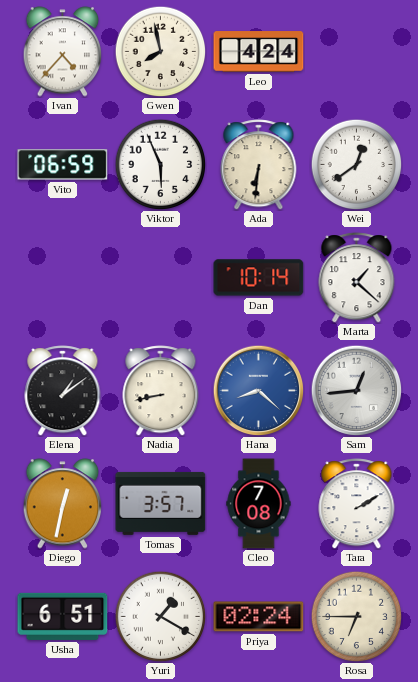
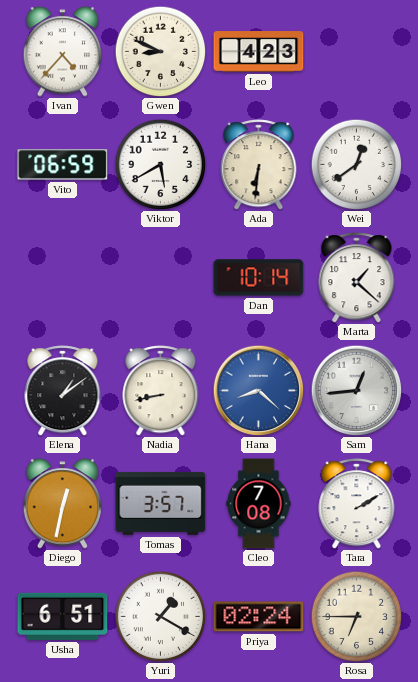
Gwen: 7:58 -> 8:49
Leo: 4:24 -> 4:23
Viktor: 5:56 -> 5:40
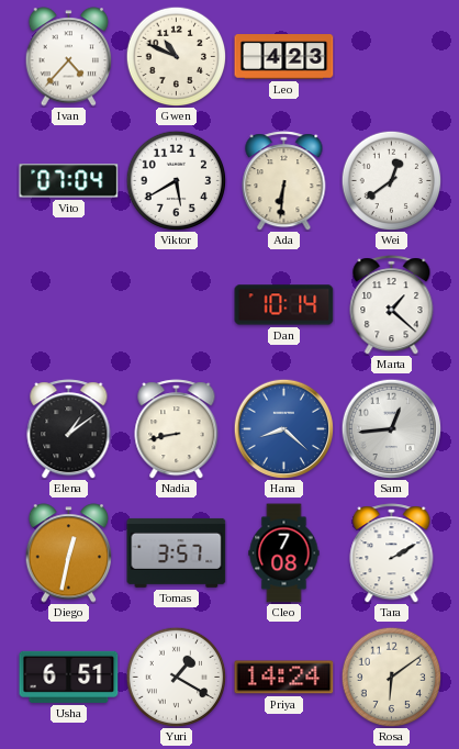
Gwen: 8:49 -> 10:49
Vito: 06:59 -> 07:04
Priya: 02:24 -> 14:24
Rosa: 6:45 -> 6:09
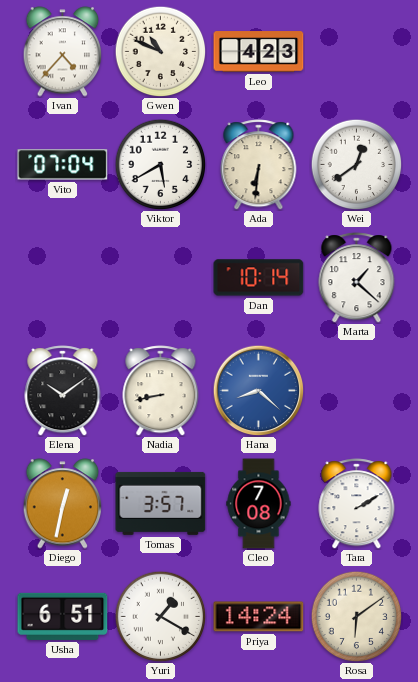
Elena: 1:09 -> 10:09
Sam: 12:44 -> none
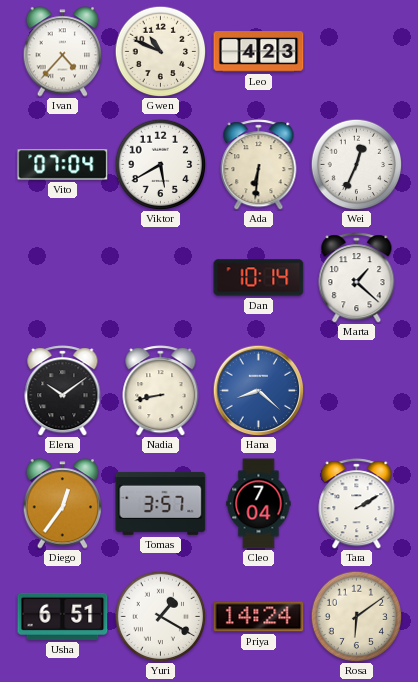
Wei: 12:39 -> 12:34
Diego: 12:32 -> 12:36
Cleo: 7:08 -> 7:04
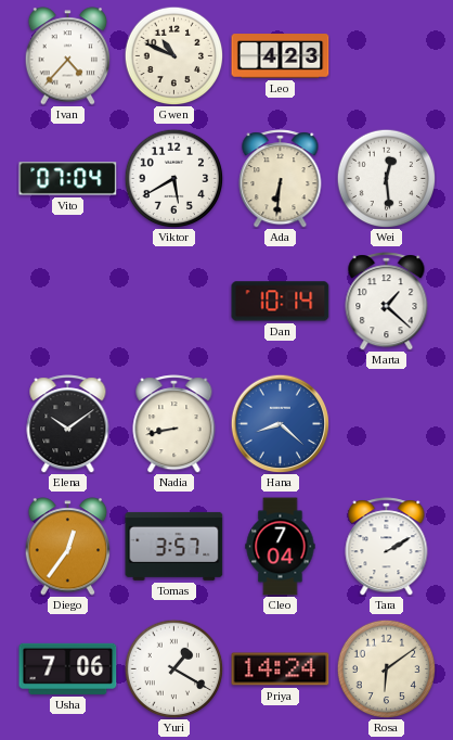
Wei: 12:34 -> 12:29
Usha: 6:51 -> 7:06
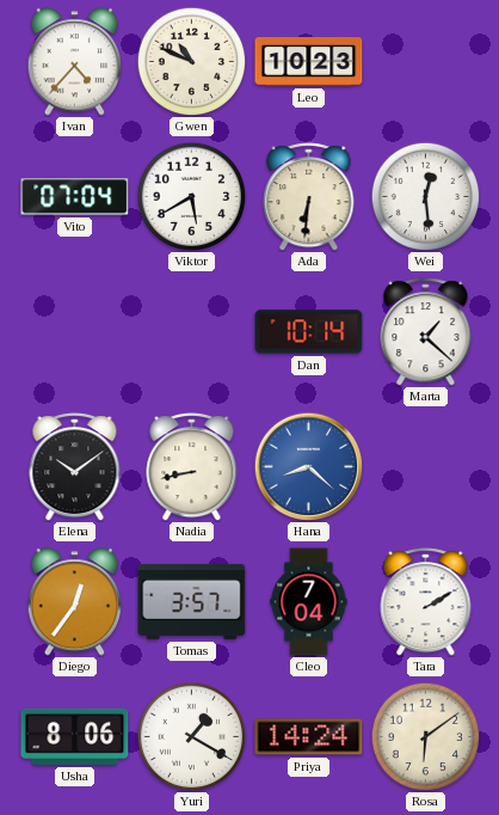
Leo: 4:23 -> 10:23
Usha: 7:06 -> 8:06
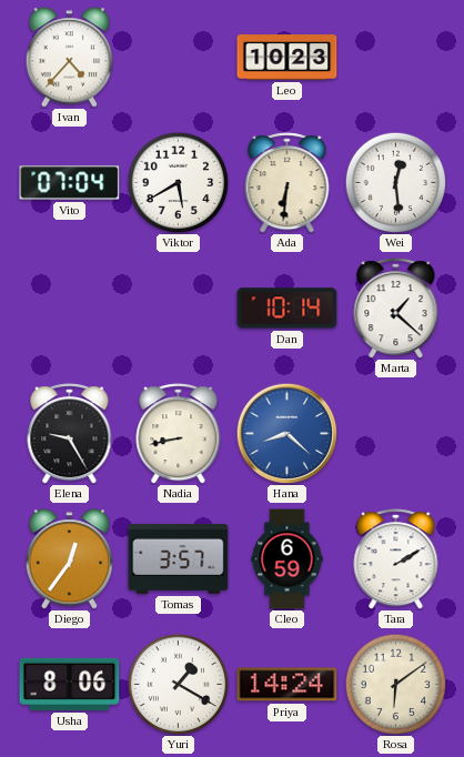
Gwen: 10:49 -> none
Elena: 10:09 -> 9:25
Cleo: 7:04 -> 6:59
